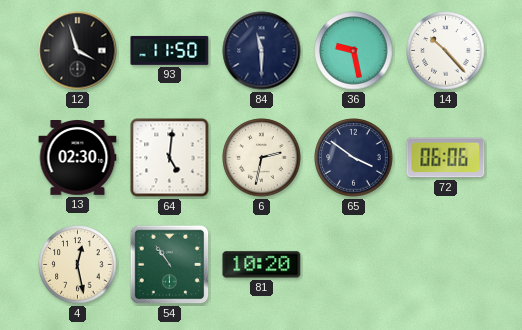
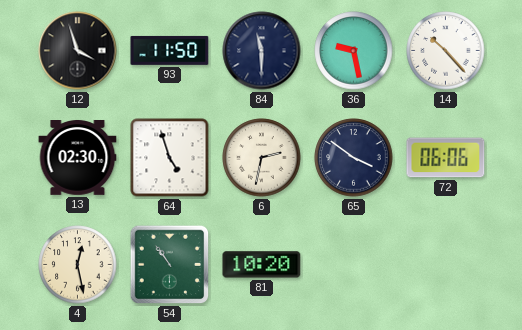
64: 5:01 -> 4:57
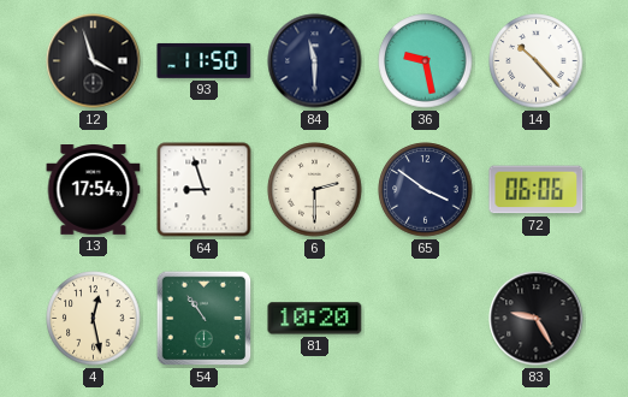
13: 02:30 -> 17:54
64: 4:57 -> 8:57
6: 2:32 -> 2:30
83: none -> 9:25
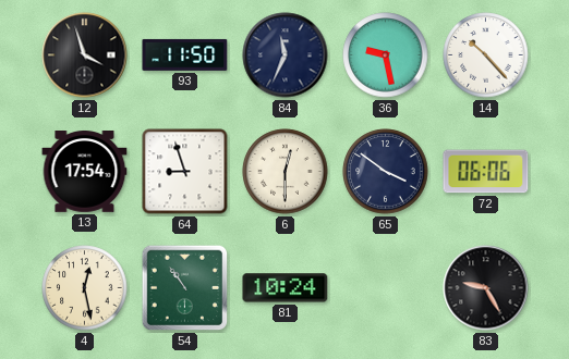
84: 11:30 -> 11:34
6: 2:30 -> 12:30
81: 10:20 -> 10:24
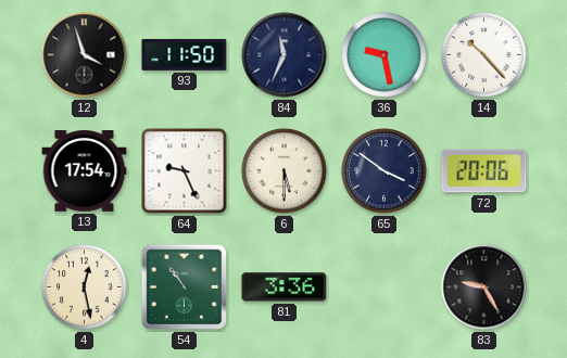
64: 8:57 -> 9:26
6: 12:30 -> 5:30
72: 06:06 -> 20:06
81: 10:24 -> 3:36
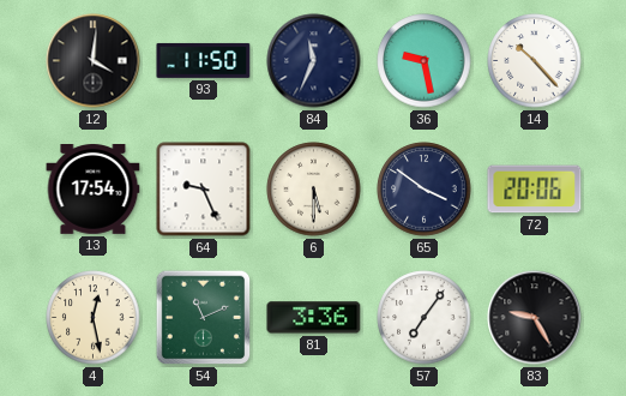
12: 3:57 -> 4:01
54: 10:54 -> 11:11
57: none -> 7:06
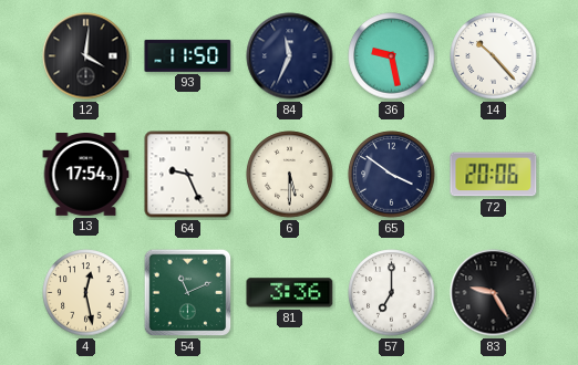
57: 7:06 -> 7:00
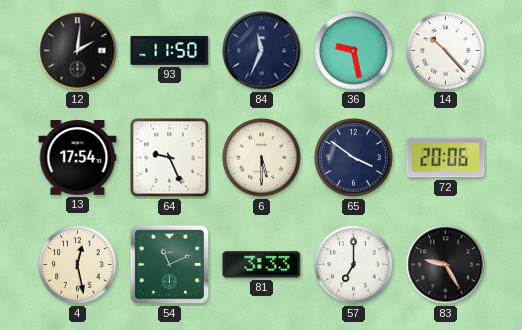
12: 4:01 -> 2:01
81: 3:36 -> 3:33
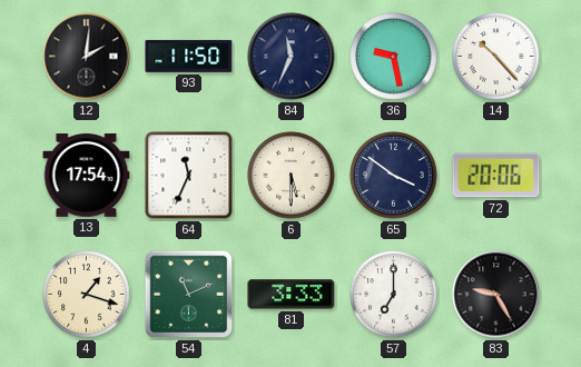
64: 9:26 -> 11:34
4: 12:28 -> 1:18
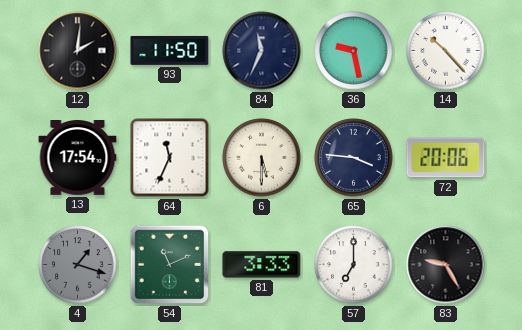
65: 3:51 -> 3:46
4 dial: cream -> grey
